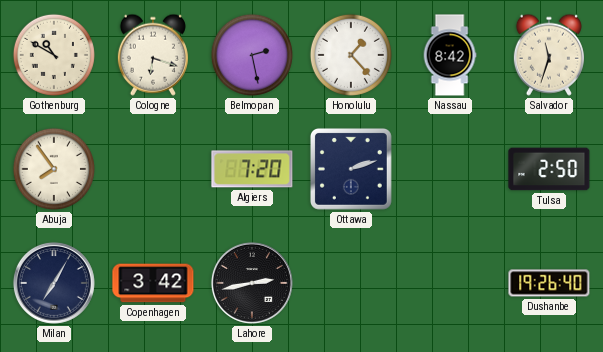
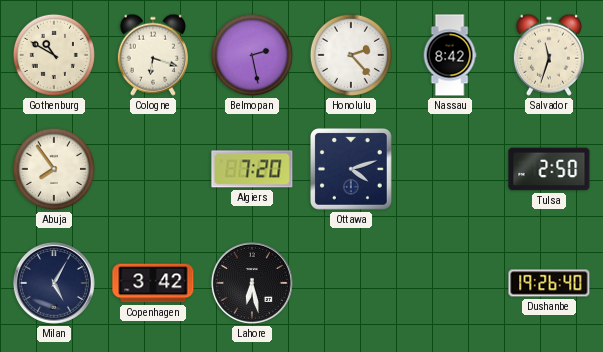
Honolulu: 1:23 -> 2:23
Ottawa: 2:12 -> 4:12
Milan: 7:05 -> 5:05
Lahore: 2:43 -> 6:28
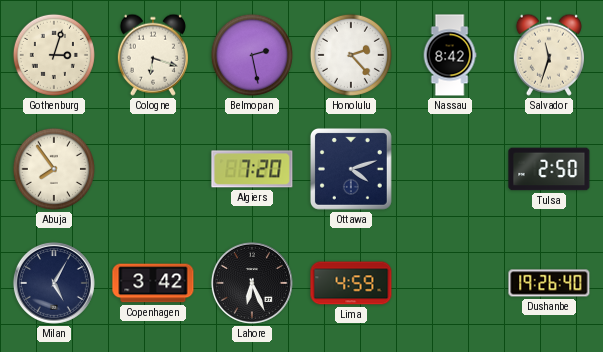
Gothenburg: 10:50 -> 3:03
Lahore: 6:28 -> 6:26
Lima: none -> 4:59
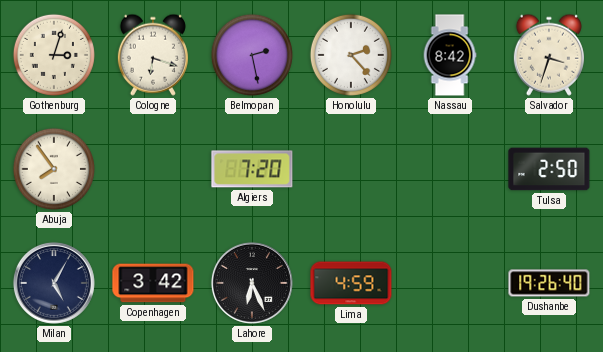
Salvador: 11:33 -> 3:33
Ottawa: 4:12 -> none
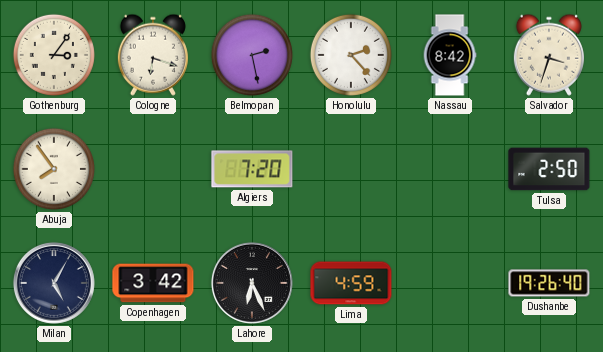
Gothenburg: 3:03 -> 3:06
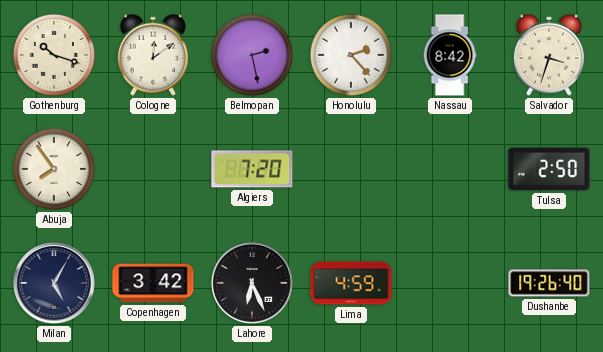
Gothenburg: 3:06 -> 10:18
Cologne: 6:18 -> 12:09
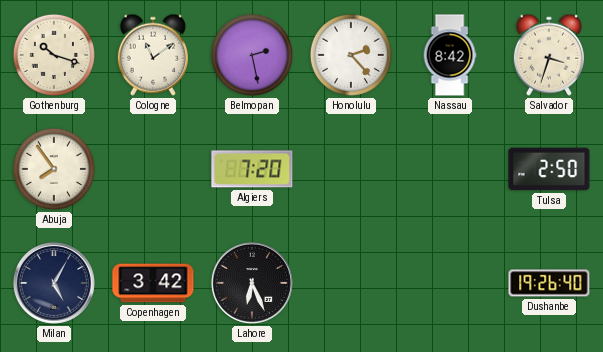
Cologne: 12:09 -> 11:09
Lima: 4:59 -> none
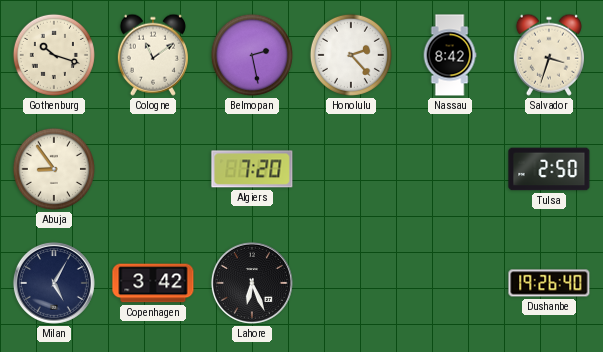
Abuja: 7:54 -> 8:54
